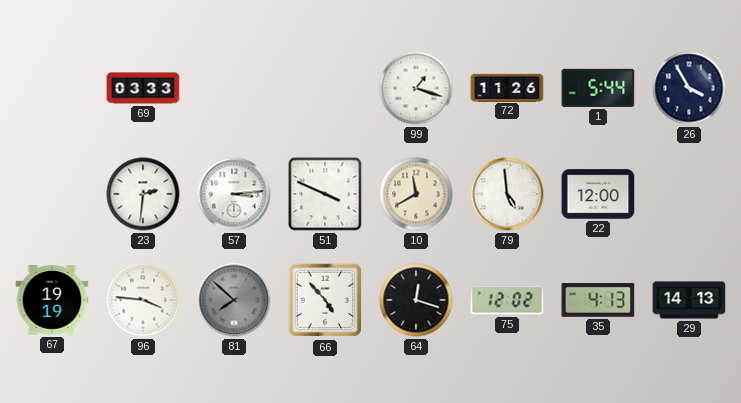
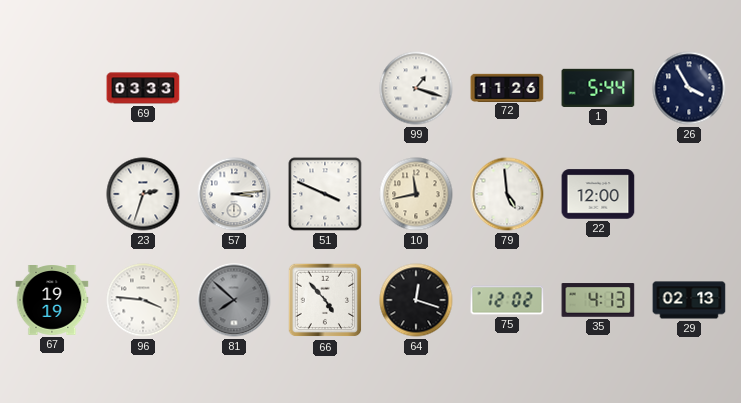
23: 2:31 -> 2:33
10: 11:40 -> 11:43
29: 14:13 -> 02:13
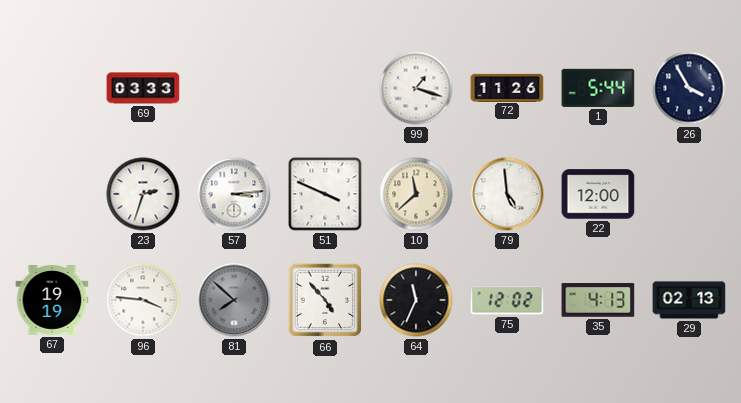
10: 11:43 -> 11:38
64: 12:18 -> 11:34
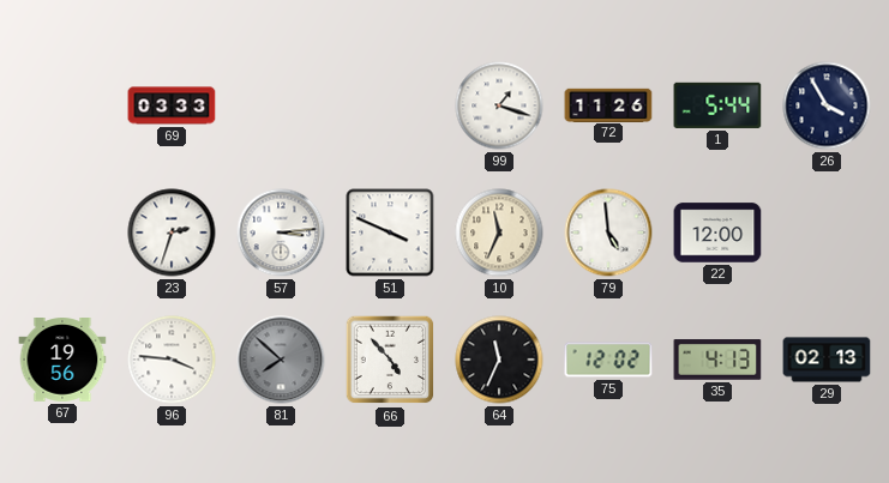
10: 11:38 -> 11:34
67: 19:19 -> 19:56
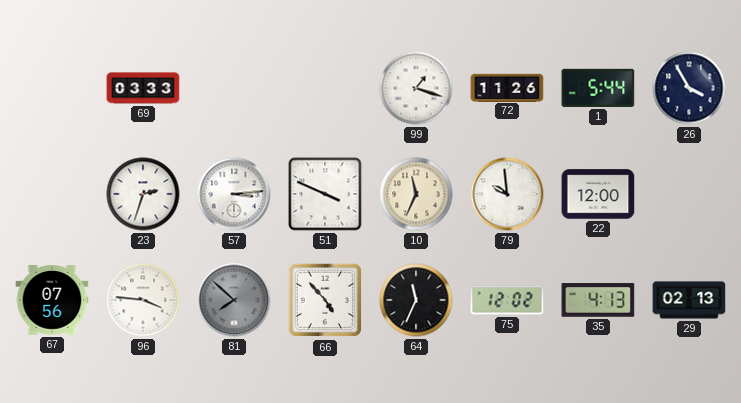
79: 4:59 -> 9:59
67: 19:56 -> 07:56
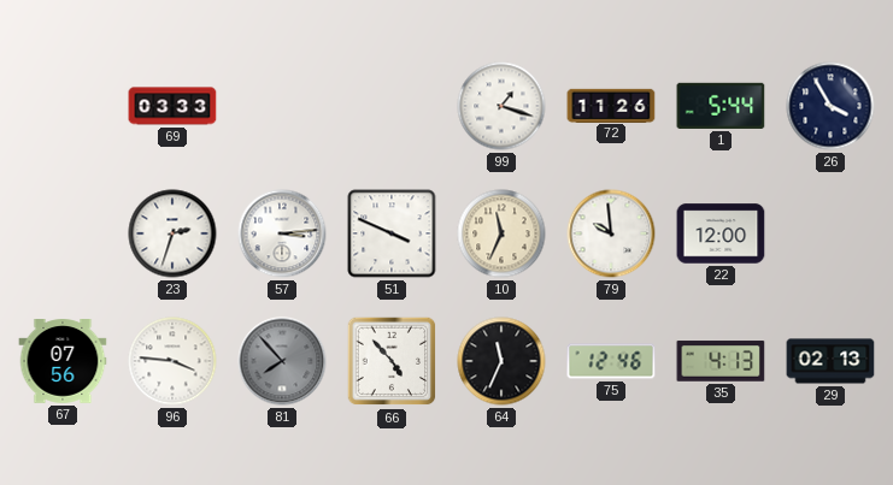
81: 7:52 -> 7:53
75: 12:02 -> 12:46
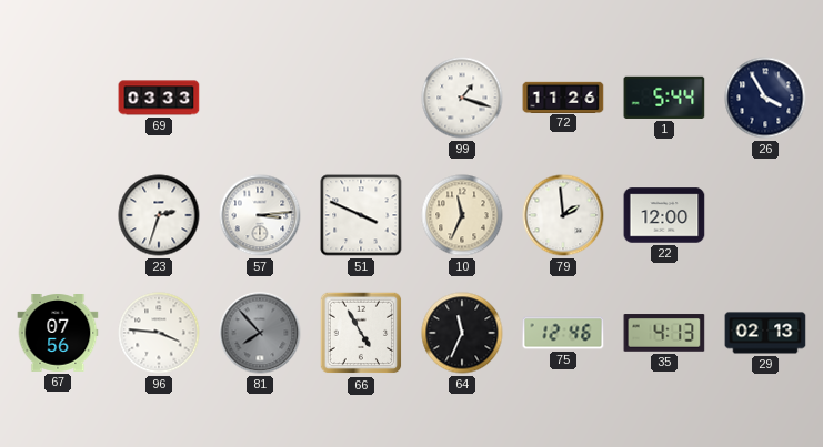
79: 9:59 -> 1:59
66: 4:53 -> 4:55
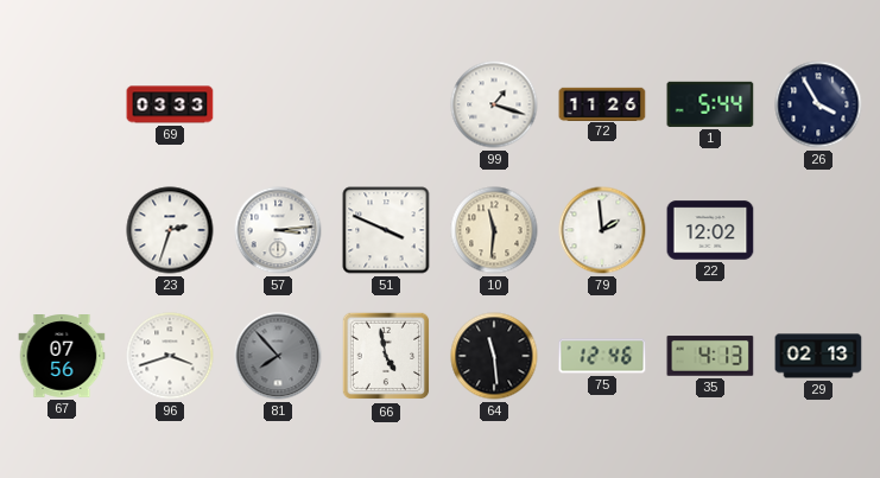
10: 11:34 -> 11:31
22: 12:00 -> 12:02
96: 3:46 -> 3:42
66: 4:55 -> 4:58
64: 11:34 -> 11:29
